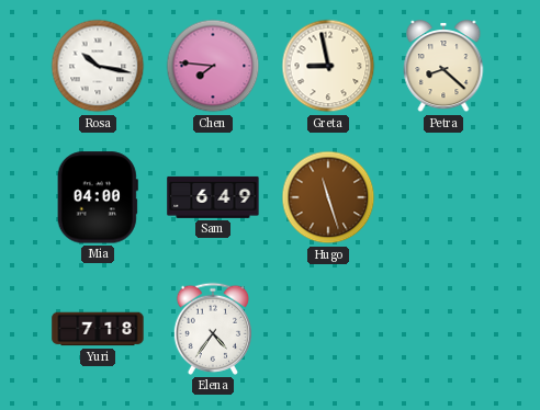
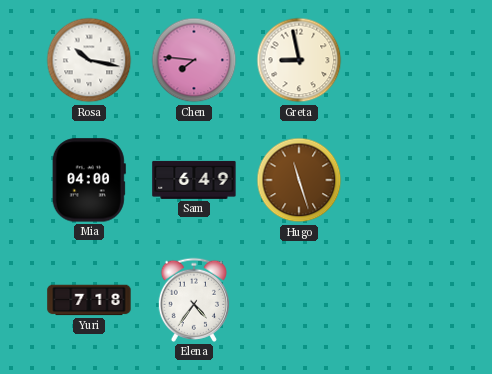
Petra: 8:22 -> none
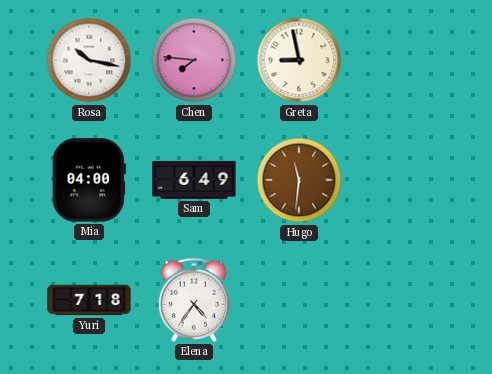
Hugo: 11:27 -> 11:31
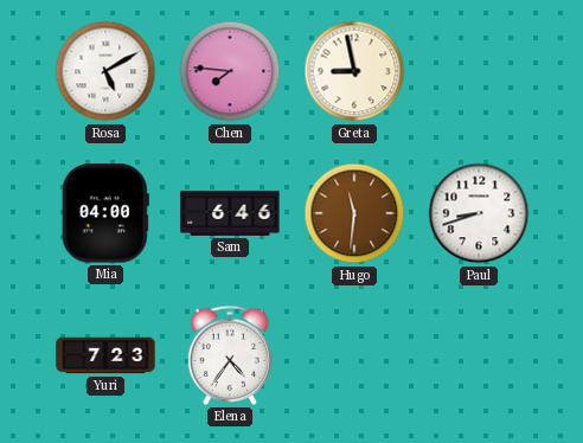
Rosa: 10:17 -> 5:10
Sam: 6:49 -> 6:46
Paul: none -> 8:42
Yuri: 7:18 -> 7:23
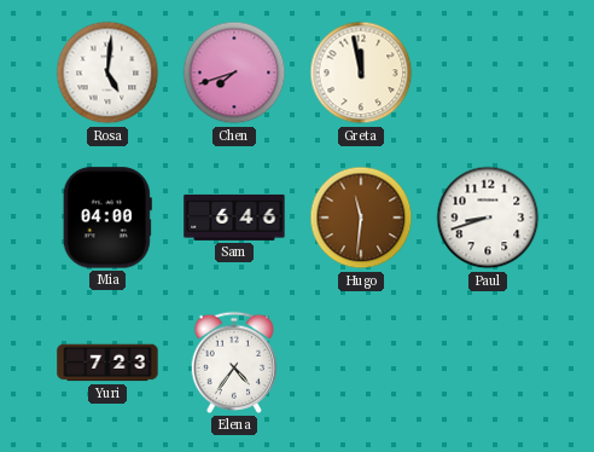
Rosa: 5:10 -> 5:01
Chen: 7:46 -> 7:42
Greta: 8:58 -> 11:58
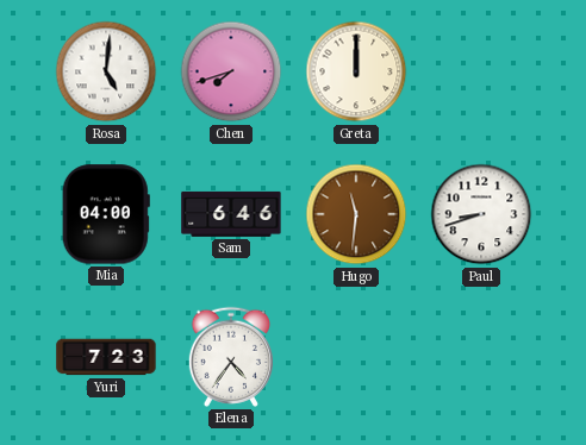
Greta: 11:58 -> 12:00
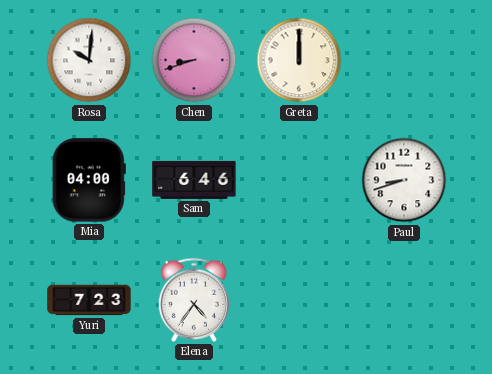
Rosa: 5:01 -> 10:01
Chen: 7:42 -> 8:42
Hugo: 11:31 -> none
